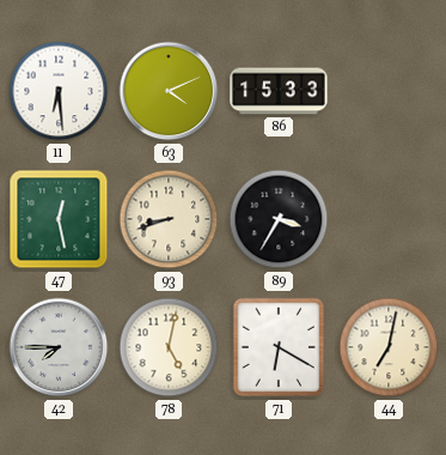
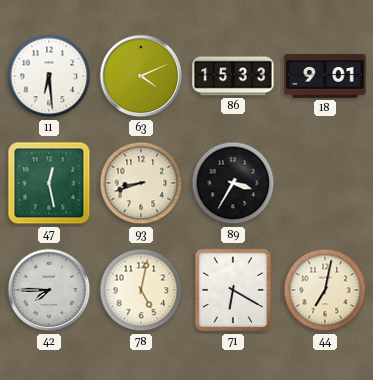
18: none -> 9:01
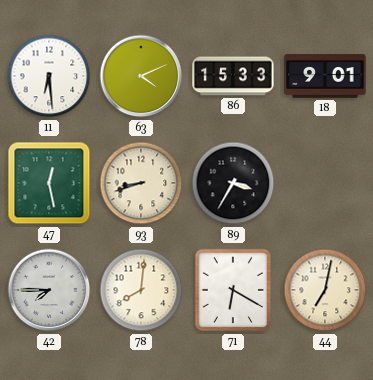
78: 5:02 -> 8:01
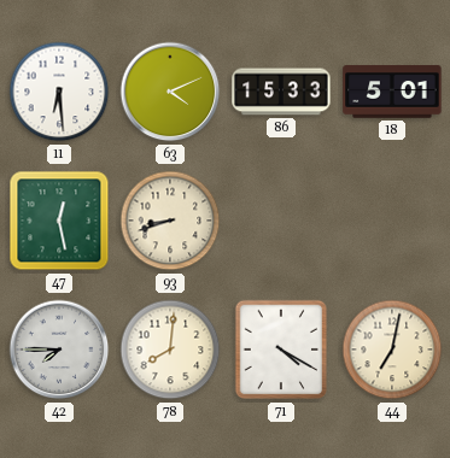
18: 9:01 -> 5:01
89: 3:35 -> none
71: 6:20 -> 4:20
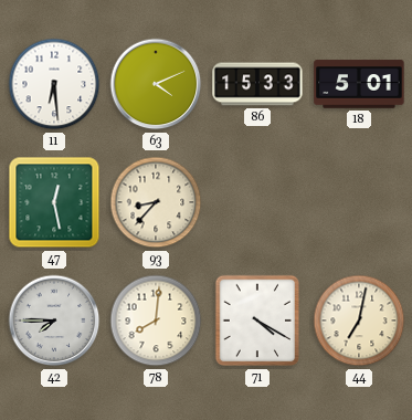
93: 8:42 -> 8:37
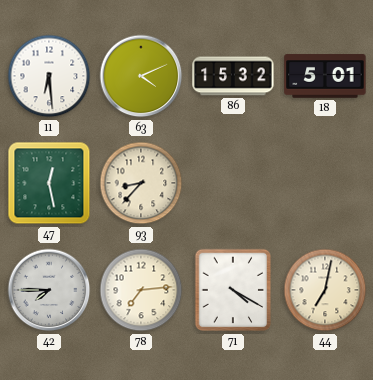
86: 15:33 -> 15:32
78: 8:01 -> 7:14
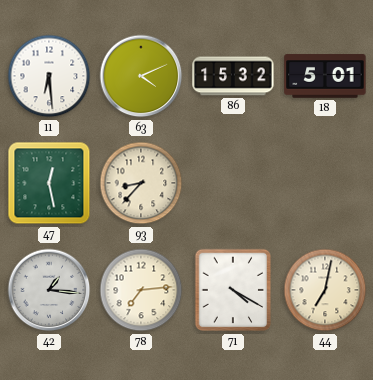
42: 7:45 -> 1:16
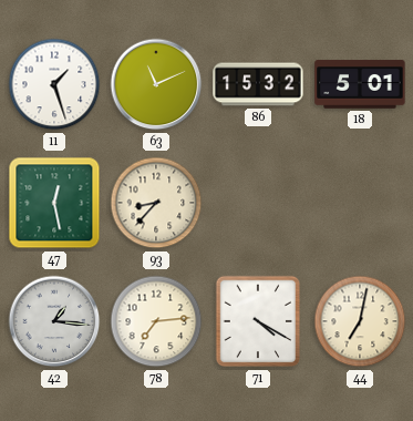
11: 6:29 -> 1:27
63: 4:11 -> 11:11
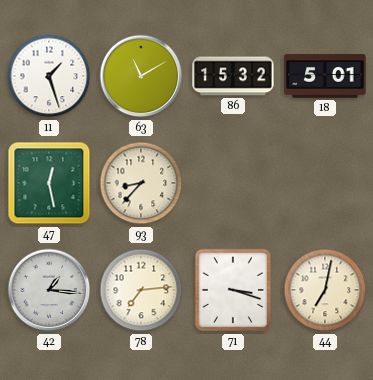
63: 11:11 -> 11:10
71: 4:20 -> 3:18
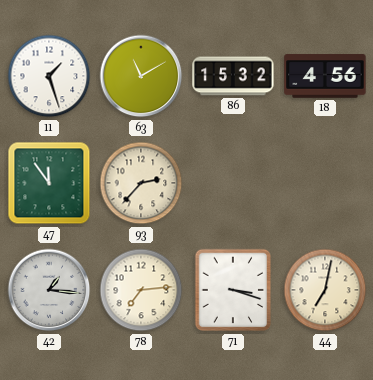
18: 5:01 -> 4:56
47: 12:28 -> 11:54
93: 8:37 -> 2:37
